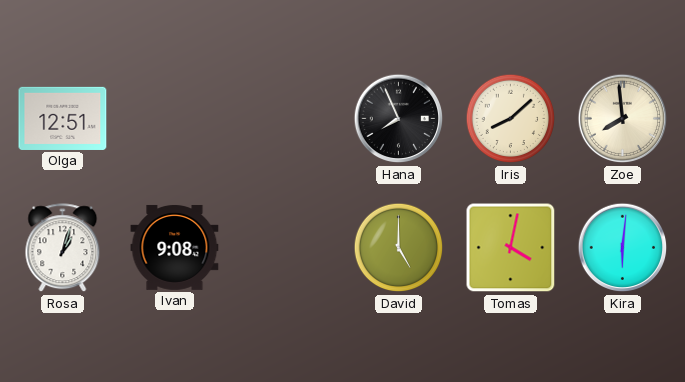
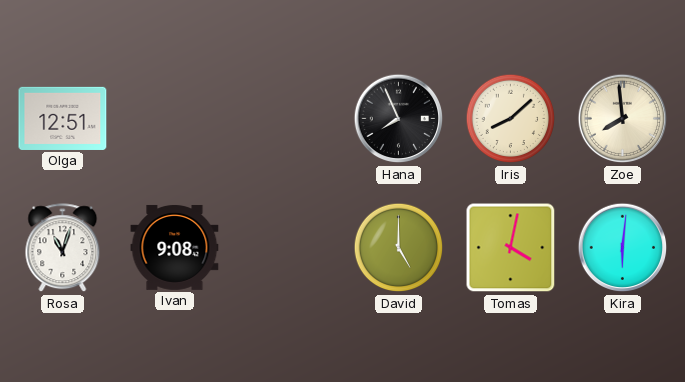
Rosa: 1:03 -> 11:03
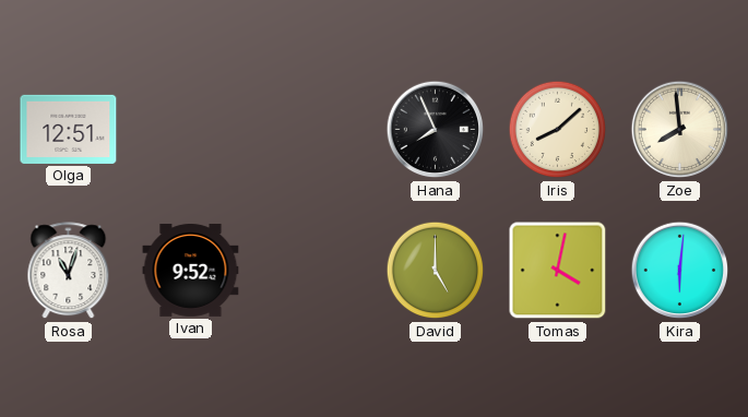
Ivan: 9:08 -> 9:52
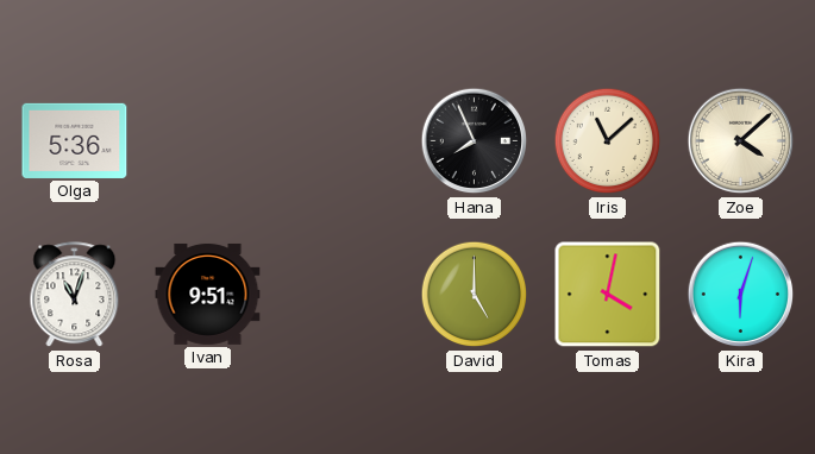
Olga: 12:51 -> 5:36
Iris: 8:08 -> 11:08
Zoe: 7:59 -> 4:08
Ivan: 9:52 -> 9:51
Kira: 6:01 -> 6:03
